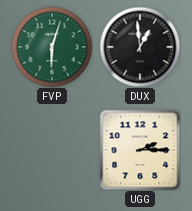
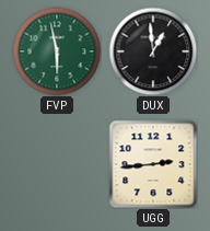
FVP: 6:03 -> 5:58
UGG: 2:15 -> 2:44
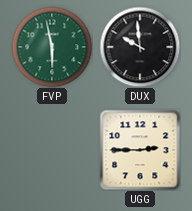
DUX: 12:59 -> 9:59
UGG: 2:44 -> 2:45
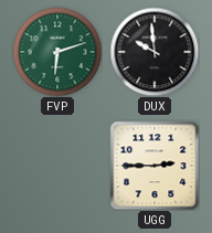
FVP: 5:58 -> 6:12
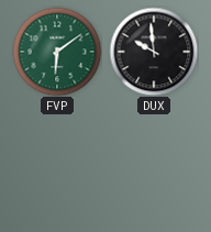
FVP: 6:12 -> 6:09
UGG: 2:45 -> none
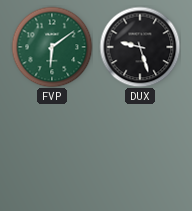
DUX: 9:59 -> 9:27
